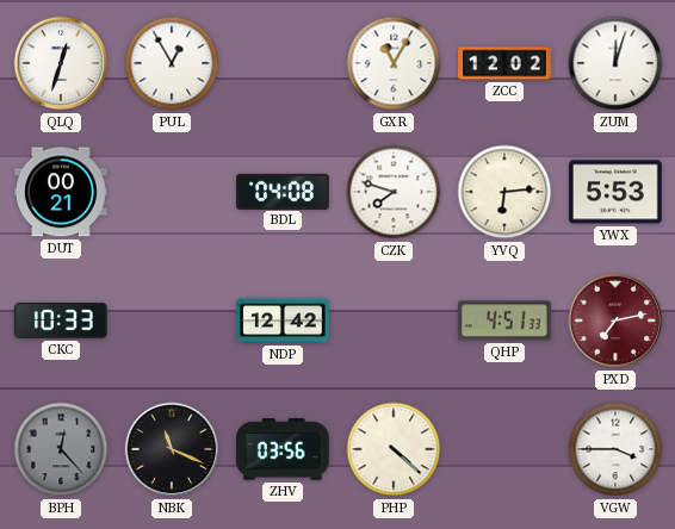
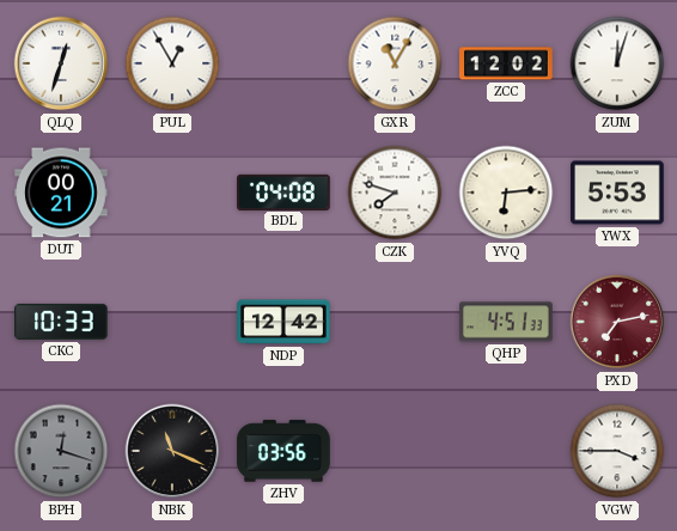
BPH: 12:23 -> 12:18
PHP: 4:22 -> none
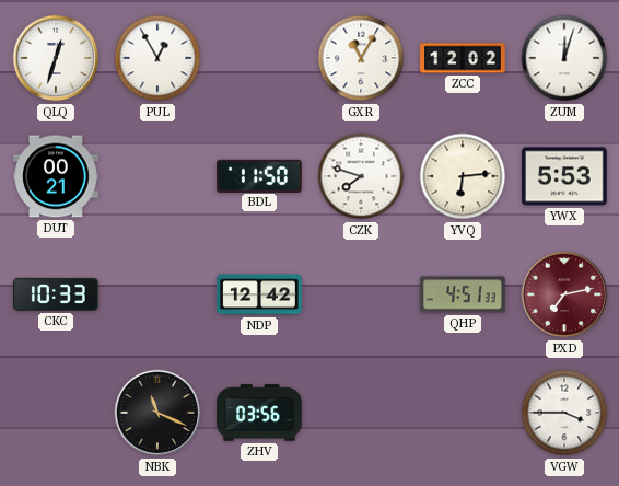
BDL: 04:08 -> 11:50
BPH: 12:18 -> none
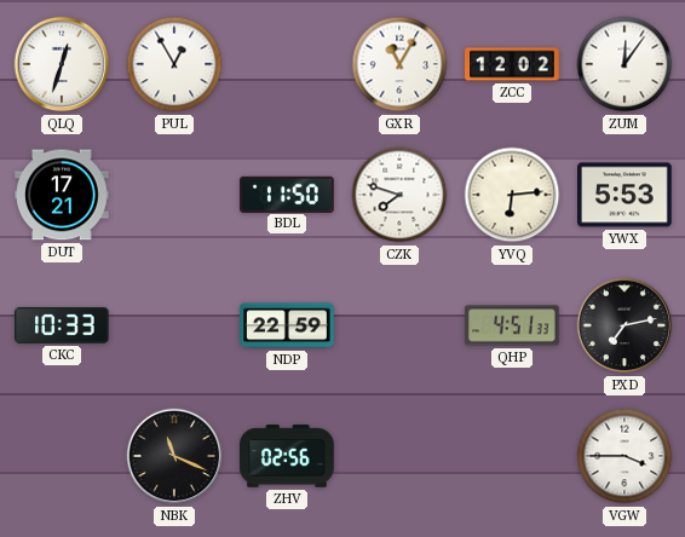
ZUM: 12:03 -> 12:06
DUT: 00:21 -> 17:21
NDP: 12:42 -> 22:59
PXD dial: burgundy -> black
ZHV: 03:56 -> 02:56
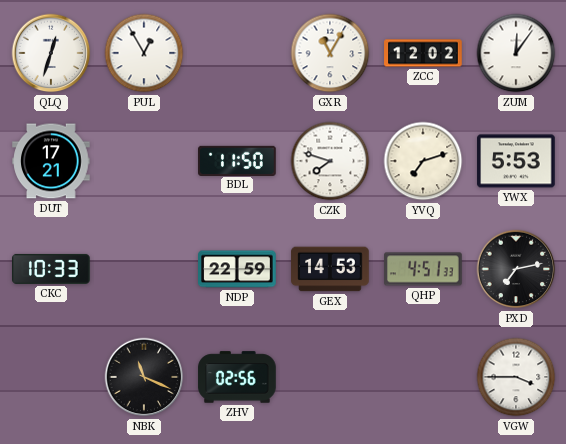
YVQ: 6:14 -> 7:12
GEX: none -> 14:53
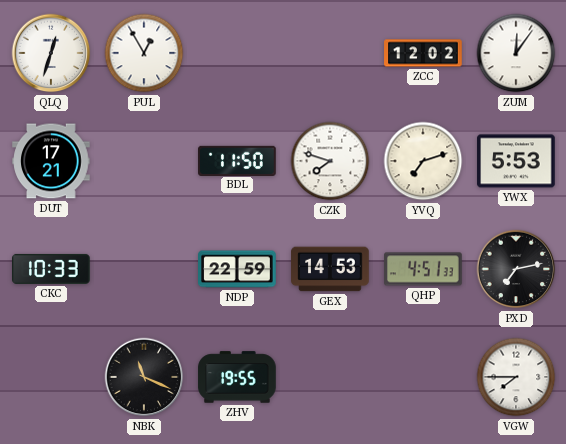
GXR: 11:05 -> none
ZHV: 02:56 -> 19:55
VGW: 3:45 -> 7:45
